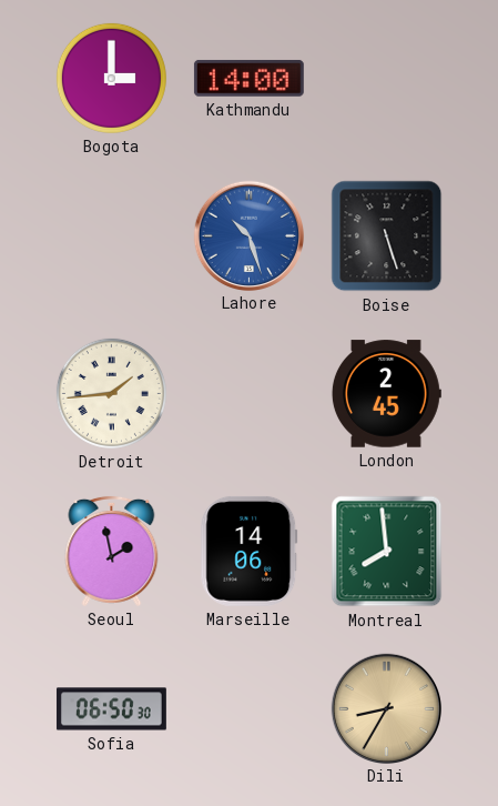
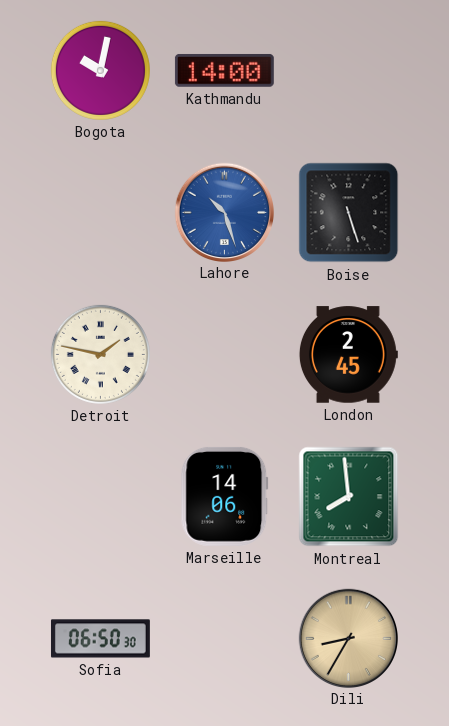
Bogota: 3:00 -> 10:02
Detroit: 1:44 -> 1:47
Seoul: 1:58 -> none
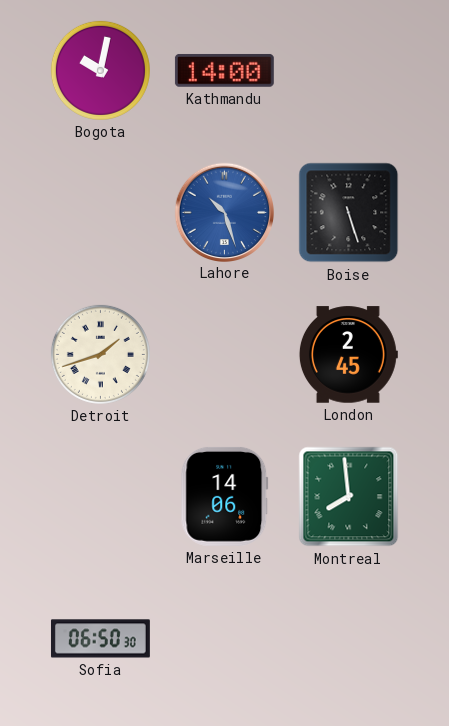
Detroit: 1:47 -> 1:42
Dili: 8:35 -> none
